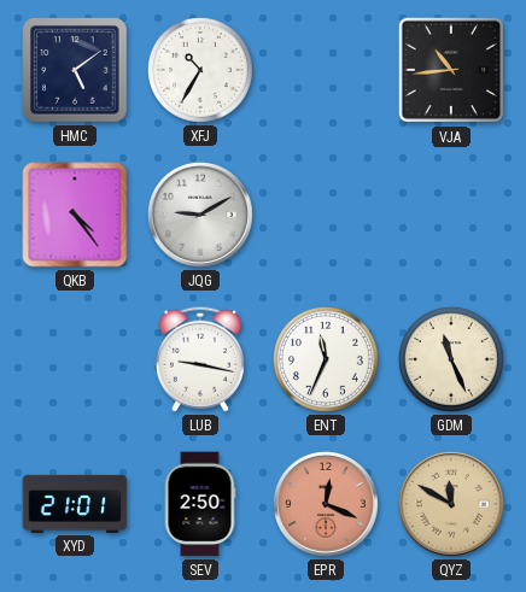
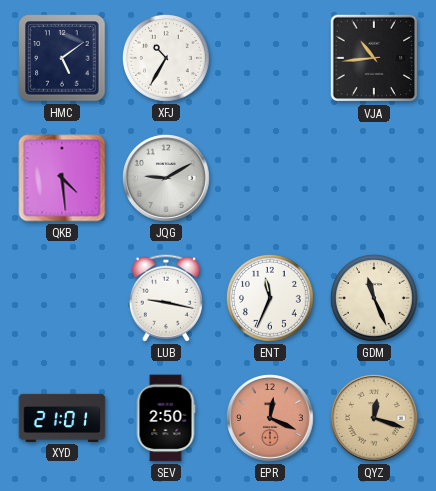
QKB: 4:24 -> 4:29
QYZ: 11:50 -> 12:18
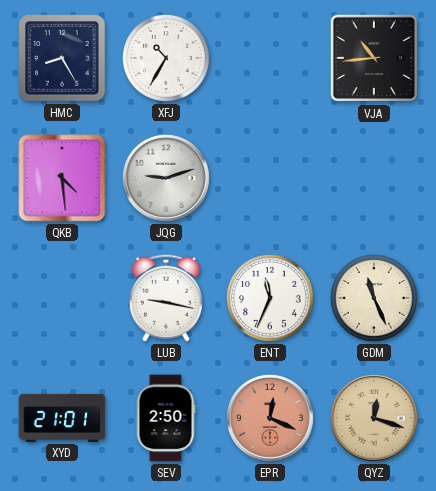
HMC: 5:09 -> 8:25
JQG: 9:10 -> 9:12
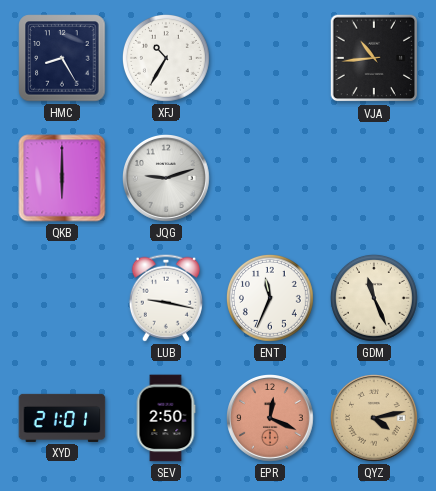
QKB: 4:29 -> 6:00
QYZ: 12:18 -> 4:13
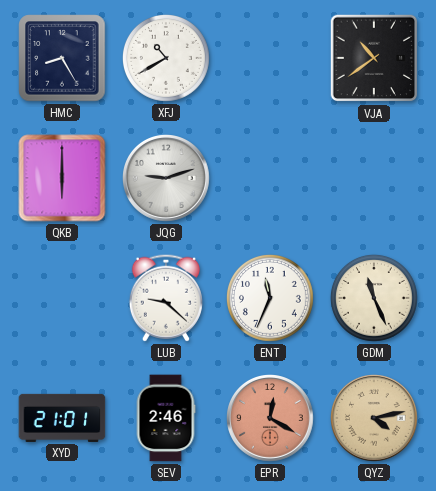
XFJ: 10:35 -> 10:40
VJA: 10:44 -> 10:39
LUB: 9:17 -> 9:22
SEV: 2:50 -> 2:46
EPR: 12:19 -> 12:20
